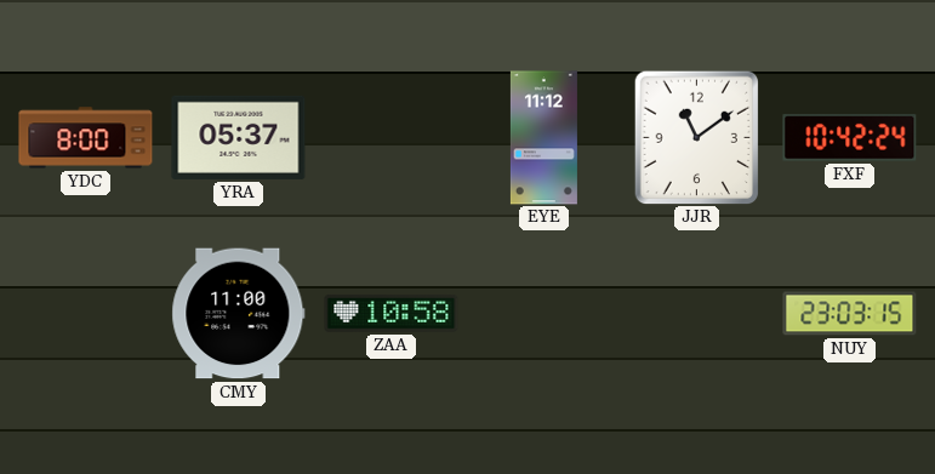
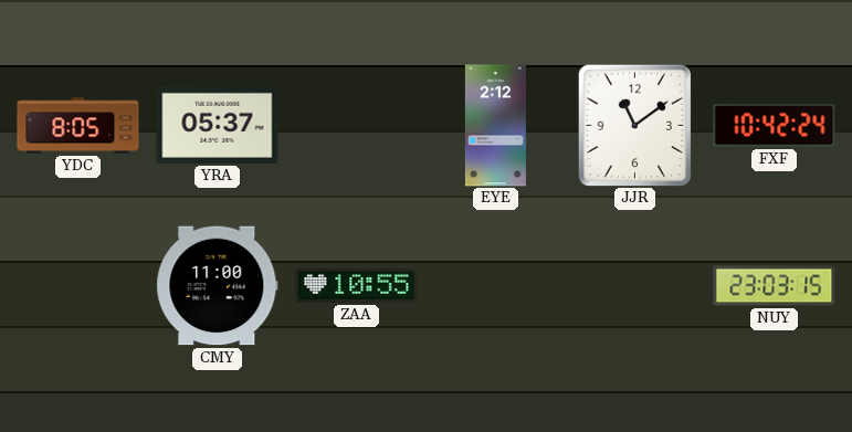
YDC: 8:00 -> 8:05
EYE: 11:12 -> 2:12
ZAA: 10:58 -> 10:55
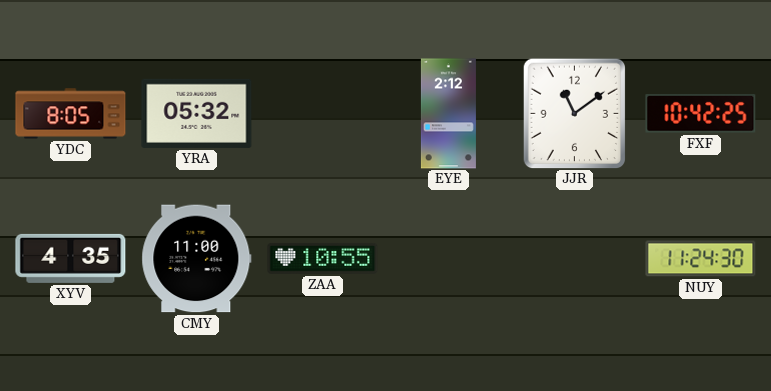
YRA: 05:37 -> 05:32
FXF: 10:42:24 -> 10:42:25
XYV: none -> 4:35
NUY: 23:03 -> 11:24
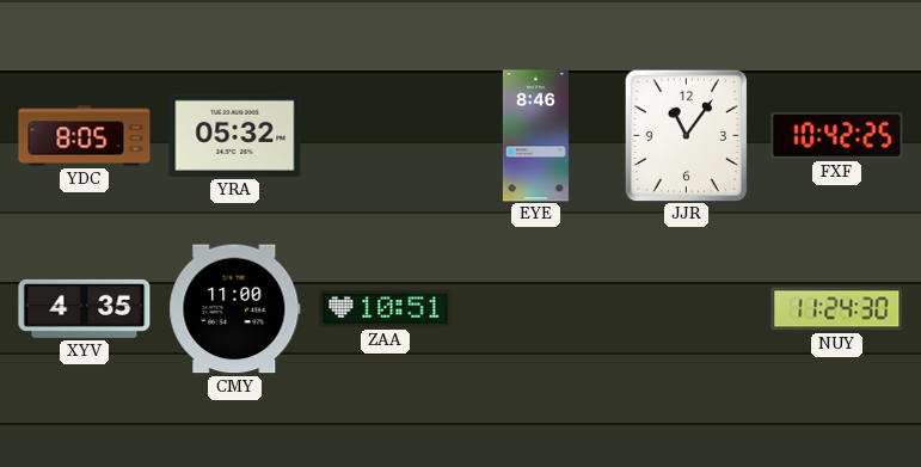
EYE: 2:12 -> 8:46
JJR: 11:09 -> 11:06
ZAA: 10:55 -> 10:51
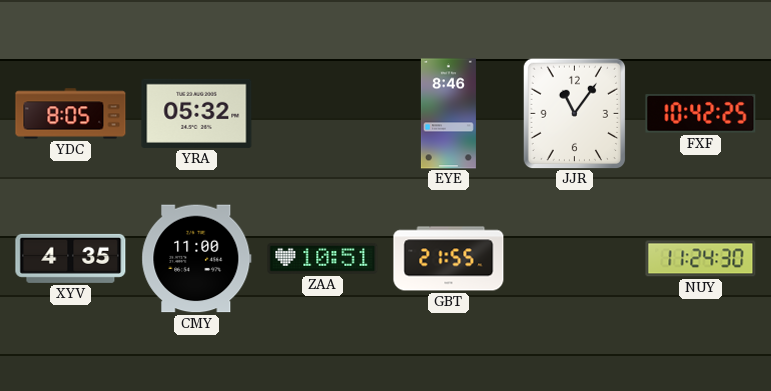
GBT: none -> 21:55
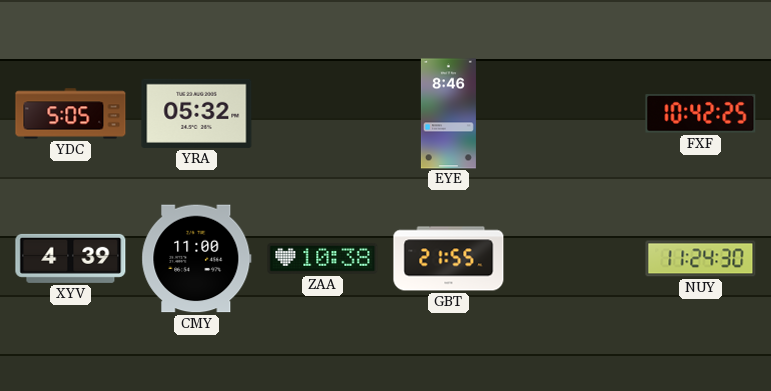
YDC: 8:05 -> 5:05
JJR: 11:06 -> none
XYV: 4:35 -> 4:39
ZAA: 10:51 -> 10:38
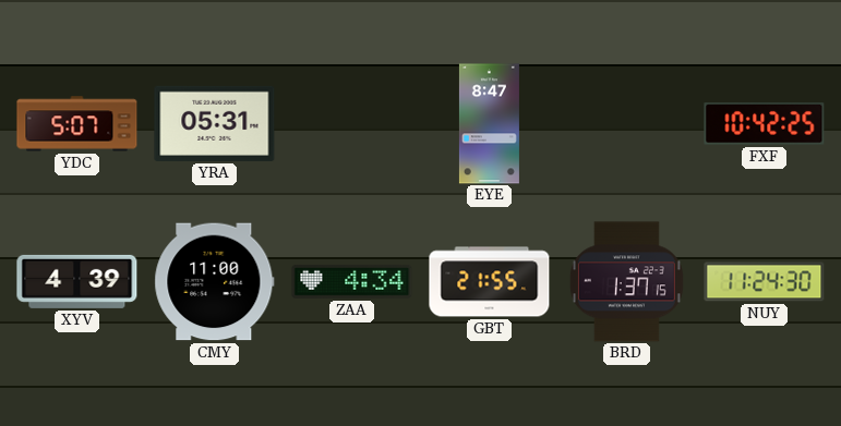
YDC: 5:05 -> 5:07
YRA: 05:32 -> 05:31
EYE: 8:46 -> 8:47
ZAA: 10:38 -> 4:34
BRD: none -> 1:37
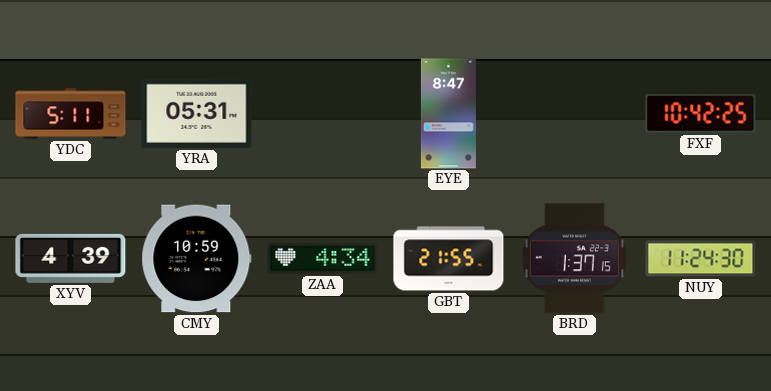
YDC: 5:07 -> 5:11
CMY: 11:00 -> 10:59
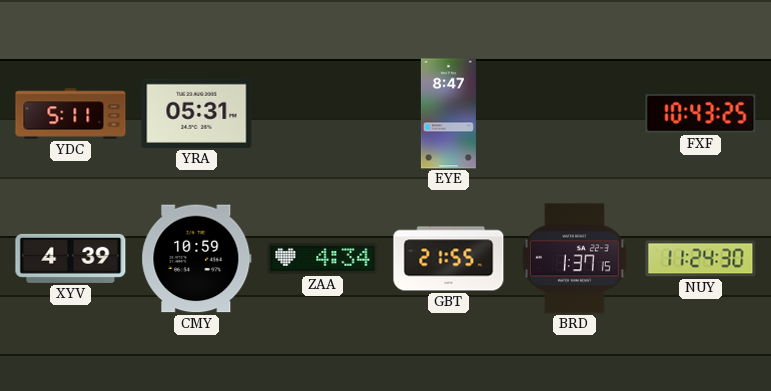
FXF: 10:42 -> 10:43
